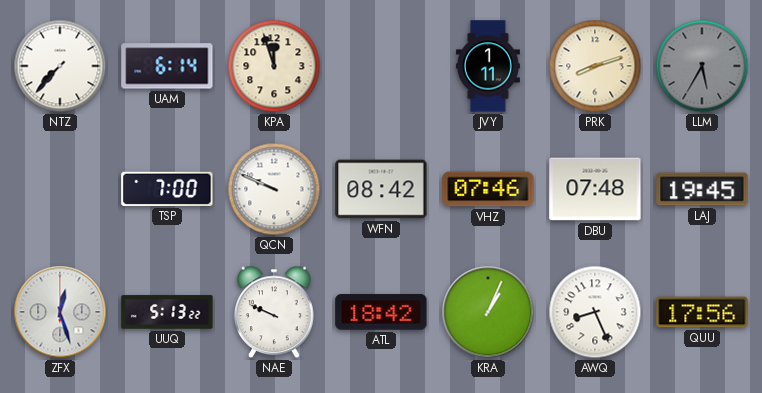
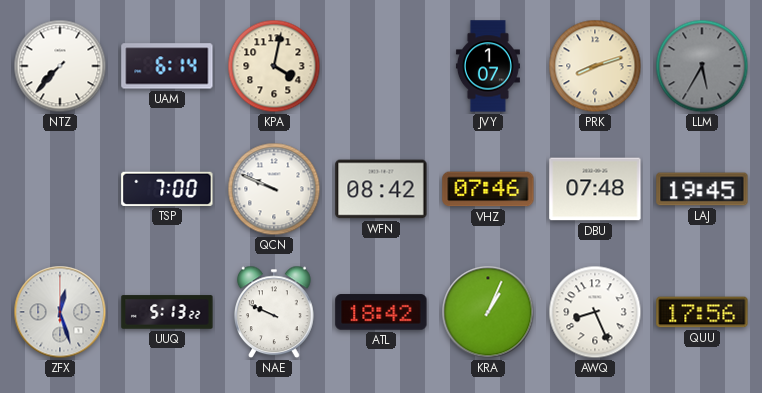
KPA: 11:57 -> 4:02
JVY: 1:11 -> 1:07
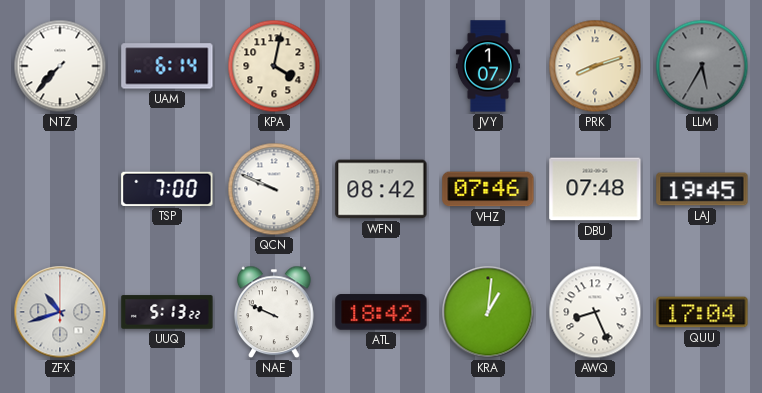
ZFX: 12:27 -> 10:42
KRA: 1:04 -> 1:01
QUU: 17:56 -> 17:04
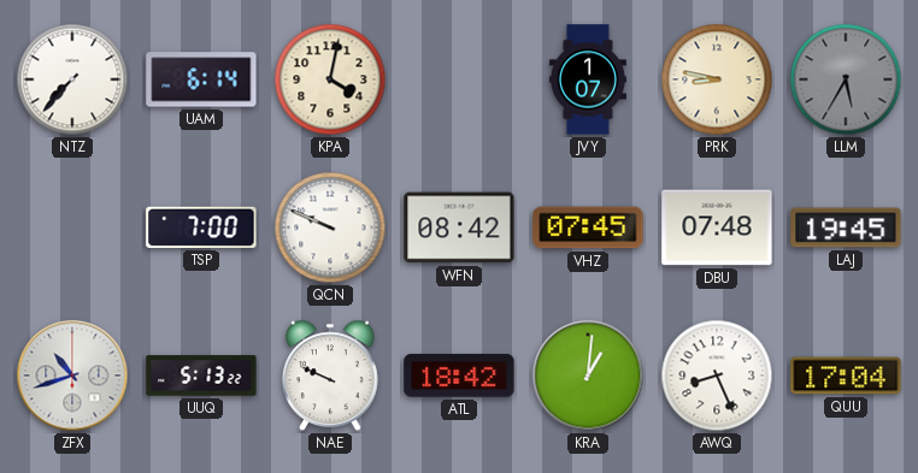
PRK: 8:12 -> 8:47
VHZ: 07:46 -> 07:45
